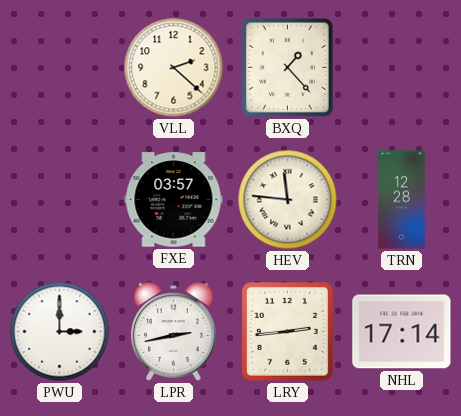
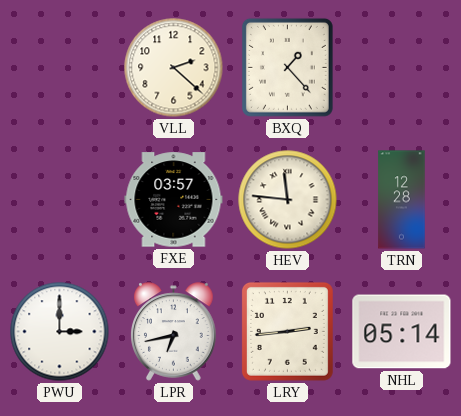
LPR: 2:43 -> 6:43
NHL: 17:14 -> 05:14
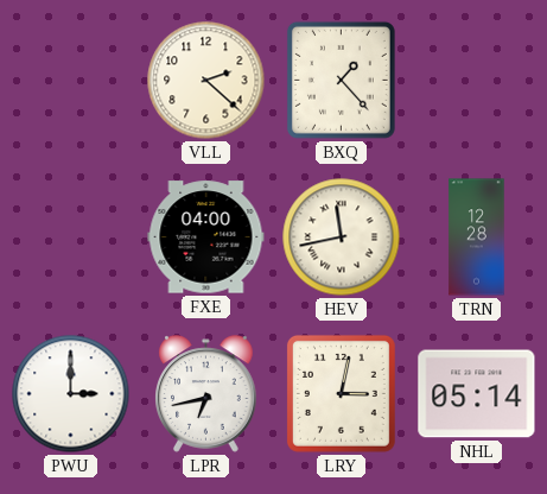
FXE: 03:57 -> 04:00
HEV: 11:46 -> 11:43
LRY: 2:44 -> 3:02
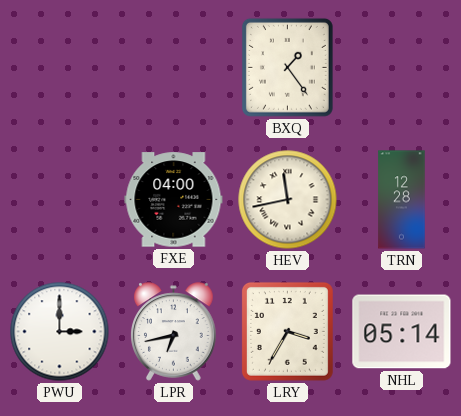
VLL: 2:22 -> none
BXQ: 1:23 -> 1:24
LRY: 3:02 -> 3:35
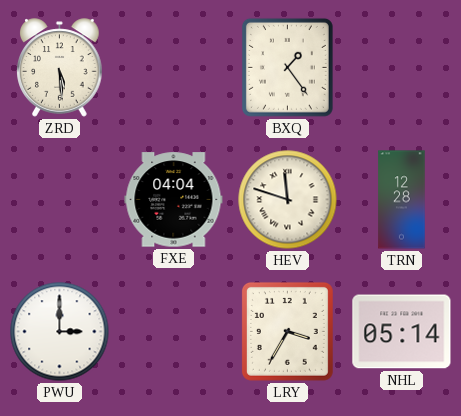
ZRD: none -> 5:29
FXE: 04:00 -> 04:04
HEV: 11:43 -> 11:48
LPR: 6:43 -> none
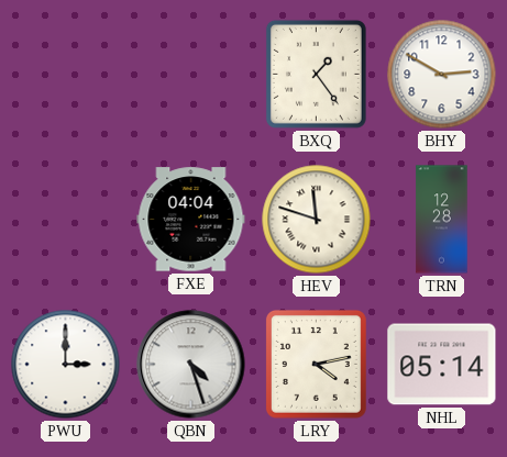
ZRD: 5:29 -> none
BHY: none -> 2:50
QBN: none -> 4:27
LRY: 3:35 -> 4:13
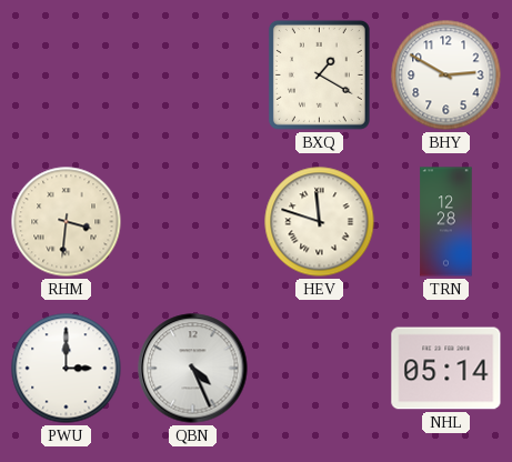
BXQ: 1:24 -> 1:20
RHM: none -> 3:31
FXE: 04:04 -> none
QBN: 4:27 -> 4:26
LRY: 4:13 -> none
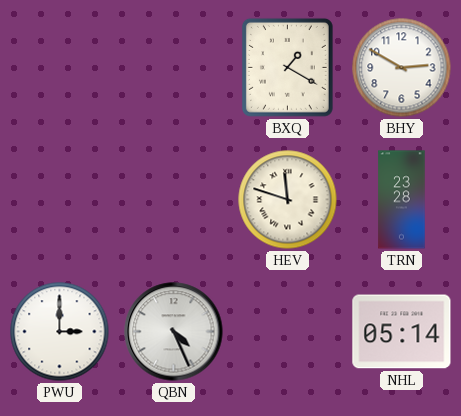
RHM: 3:31 -> none
TRN: 12:28 -> 23:28
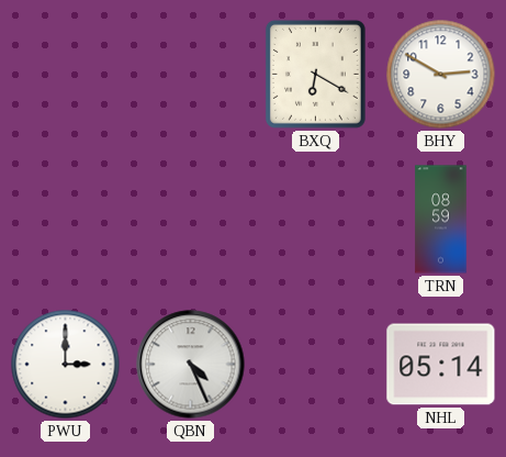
BXQ: 1:20 -> 6:20
HEV: 11:48 -> none
TRN: 23:28 -> 08:59
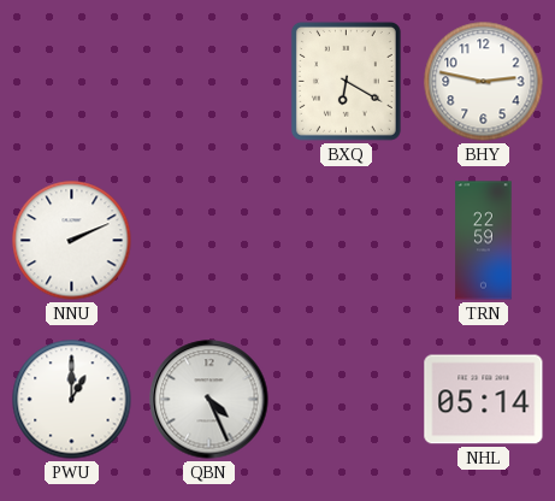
BHY: 2:50 -> 2:47
NNU: none -> 2:11
TRN: 08:59 -> 22:59
PWU: 3:00 -> 1:00
